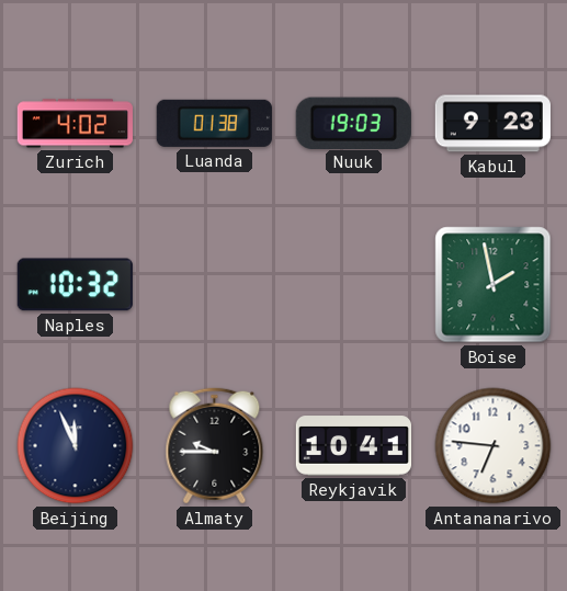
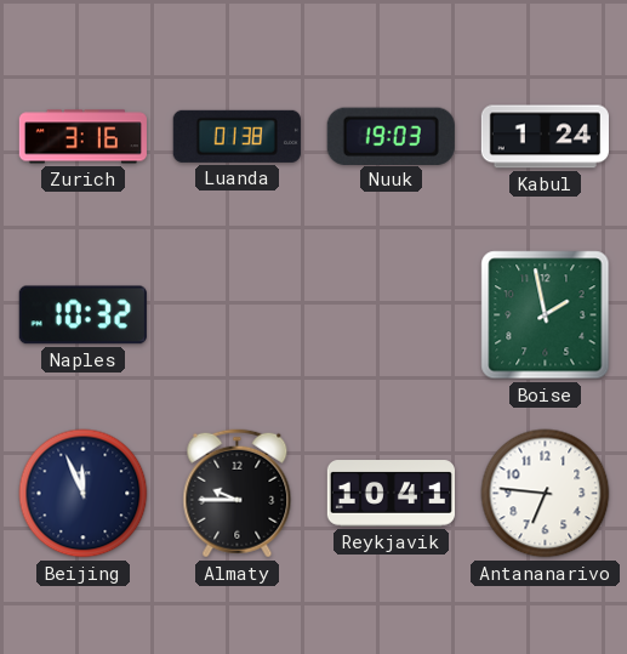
Zurich: 4:02 -> 3:16
Kabul: 9:23 -> 1:24
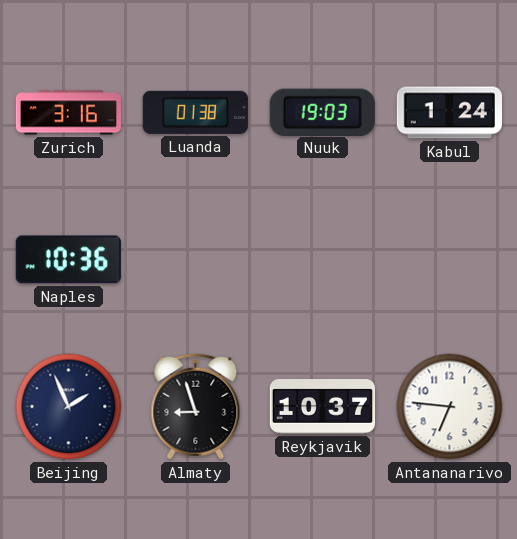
Naples: 10:32 -> 10:36
Boise: 1:58 -> none
Beijing: 11:56 -> 1:56
Almaty: 9:45 -> 8:57
Reykjavik: 10:41 -> 10:37
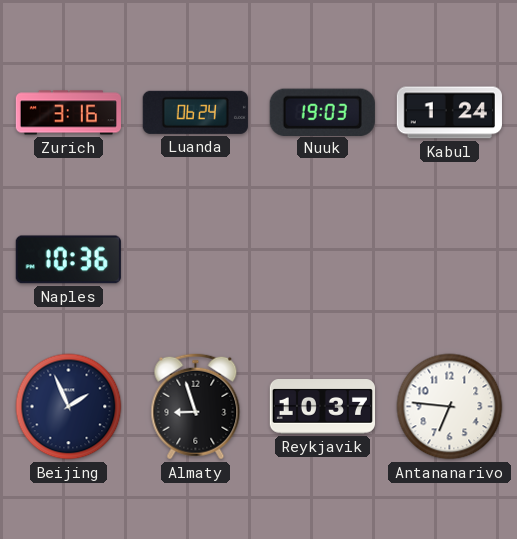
Luanda: 01:38 -> 06:24
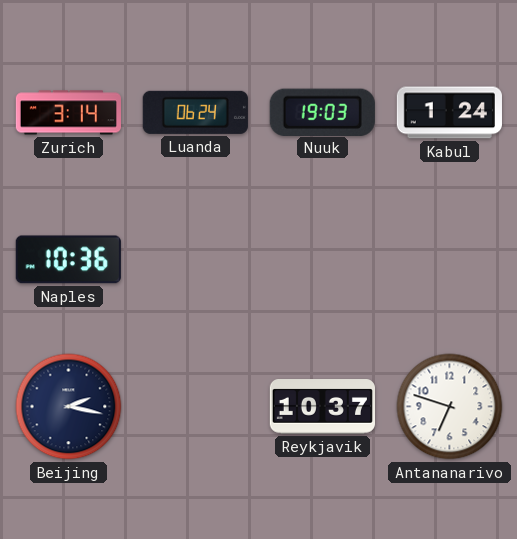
Zurich: 3:16 -> 3:14
Beijing: 1:56 -> 2:17
Almaty: 8:57 -> none
Antananarivo: 6:46 -> 6:48
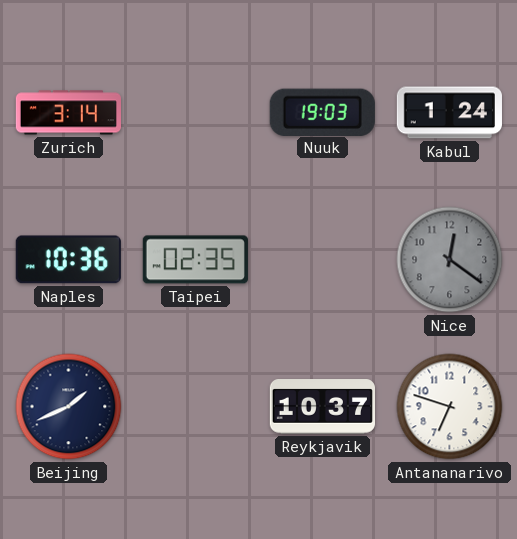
Luanda: 06:24 -> none
Taipei: none -> 02:35
Nice: none -> 12:21
Beijing: 2:17 -> 1:41
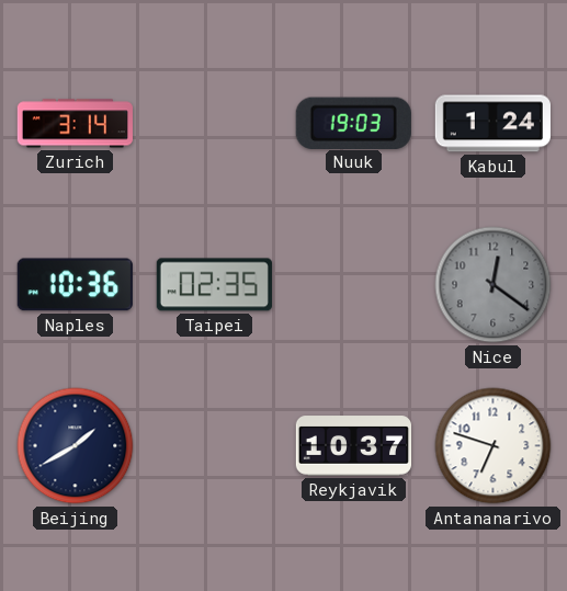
Beijing: 1:41 -> 1:40
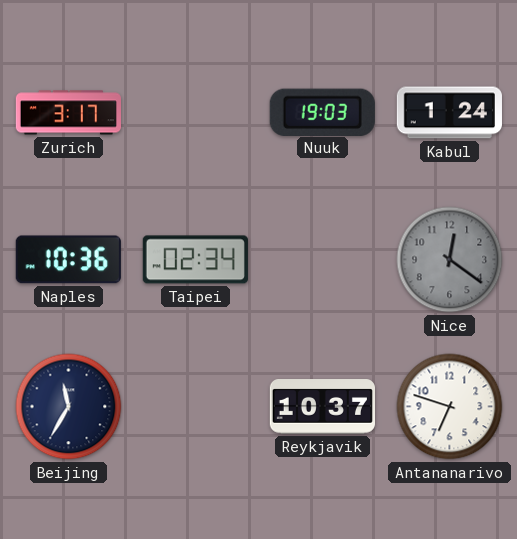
Zurich: 3:14 -> 3:17
Taipei: 02:35 -> 02:34
Beijing: 1:40 -> 11:35
